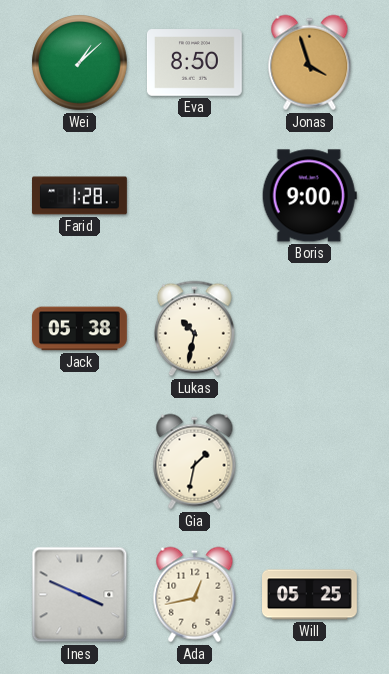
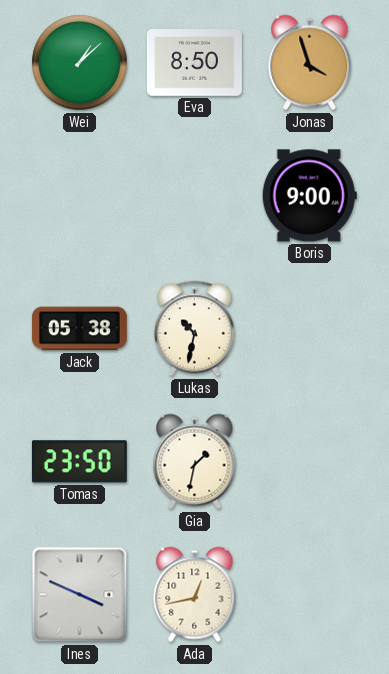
Farid: 1:28 -> none
Tomas: none -> 23:50
Will: 05:25 -> none
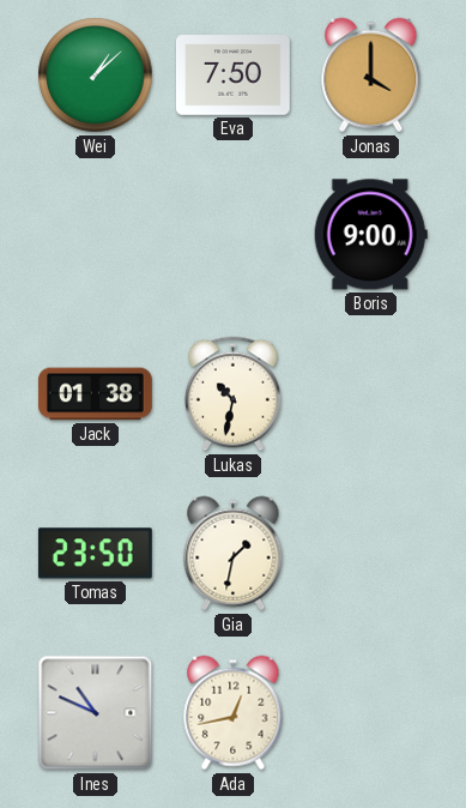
Eva: 8:50 -> 7:50
Jonas: 3:57 -> 4:00
Jack: 05:38 -> 01:38
Ines: 3:49 -> 10:49
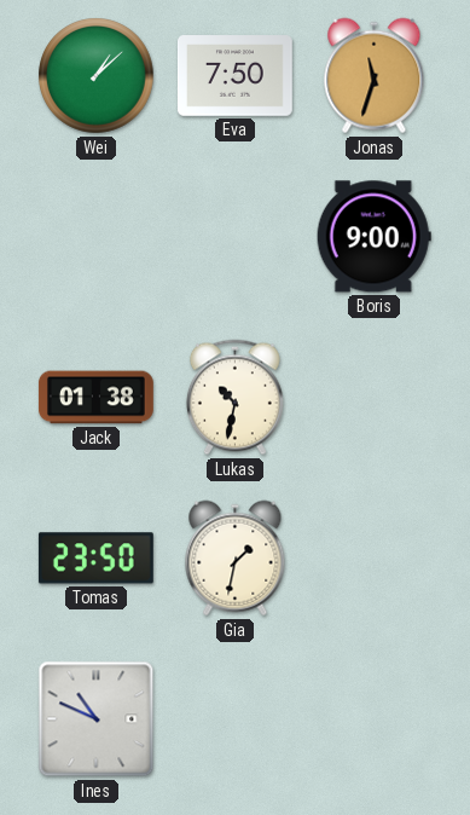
Jonas: 4:00 -> 11:33
Ada: 12:43 -> none
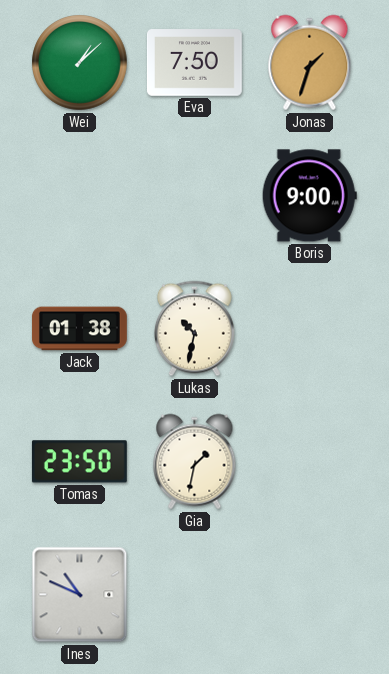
Jonas: 11:33 -> 1:33
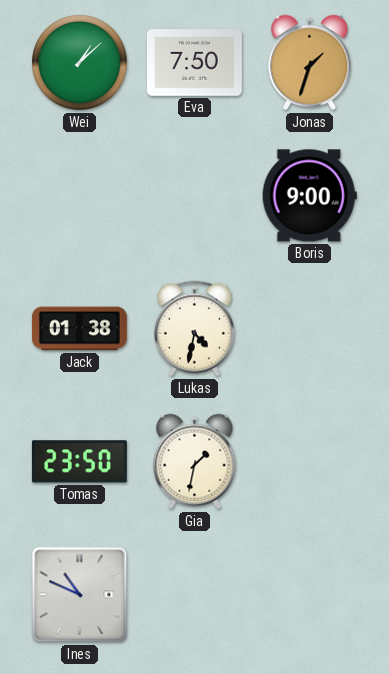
Lukas: 10:32 -> 4:32
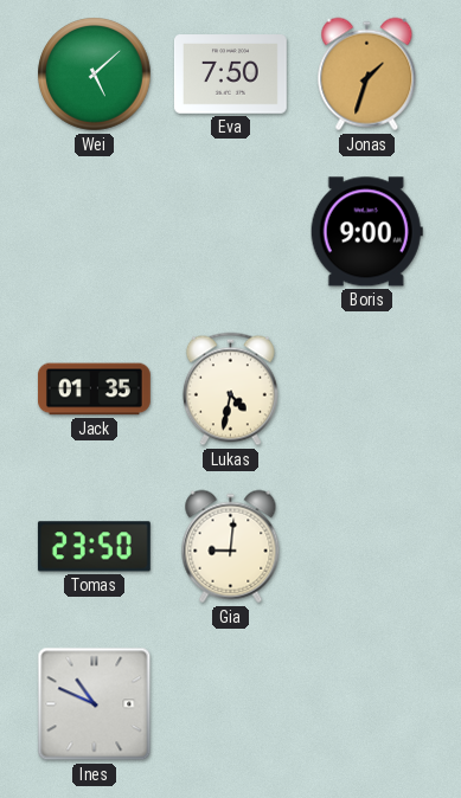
Wei: 1:08 -> 5:08
Jack: 01:38 -> 01:35
Gia: 1:32 -> 9:01
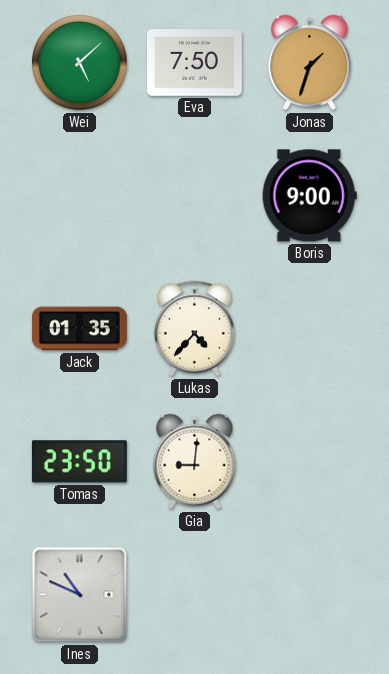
Lukas: 4:32 -> 4:37
